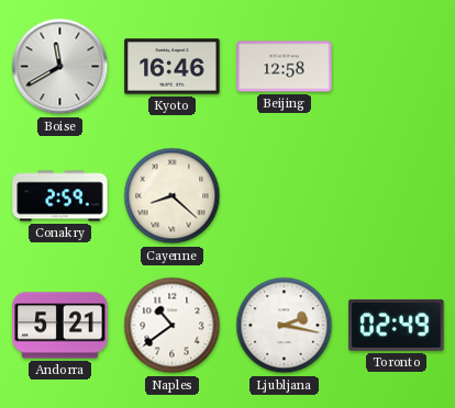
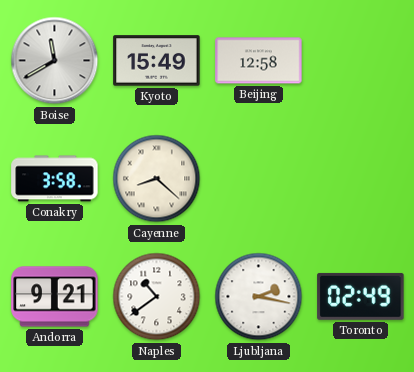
Kyoto: 16:46 -> 15:49
Conakry: 2:59 -> 3:58
Andorra: 5:21 -> 9:21
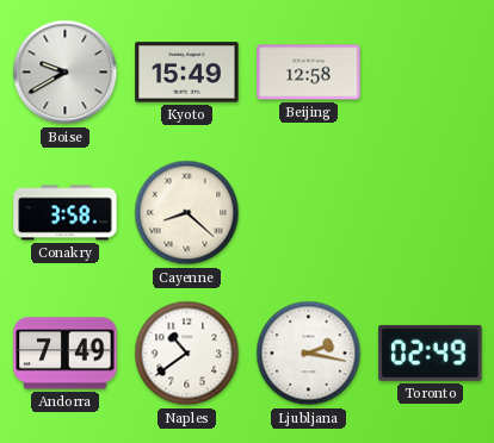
Boise: 11:40 -> 9:40
Andorra: 9:21 -> 7:49
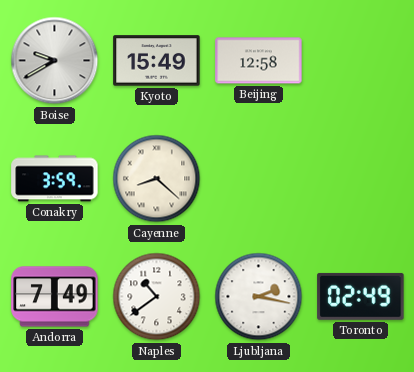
Conakry: 3:58 -> 3:59
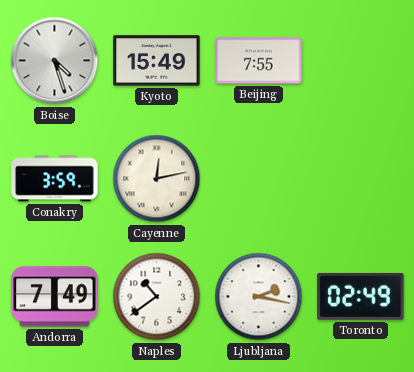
Boise: 9:40 -> 4:27
Beijing: 12:58 -> 7:55
Cayenne: 8:22 -> 12:13
